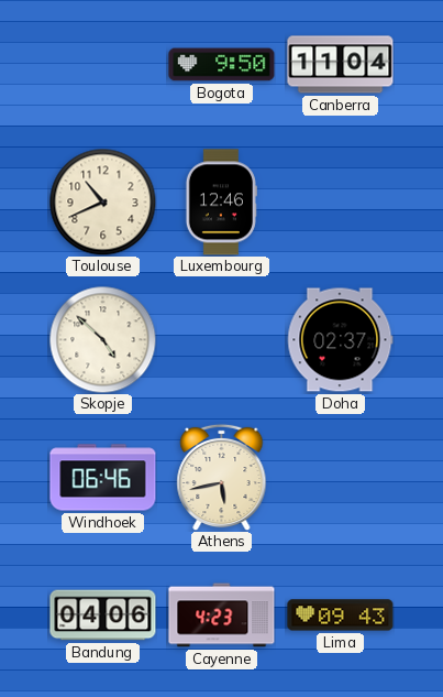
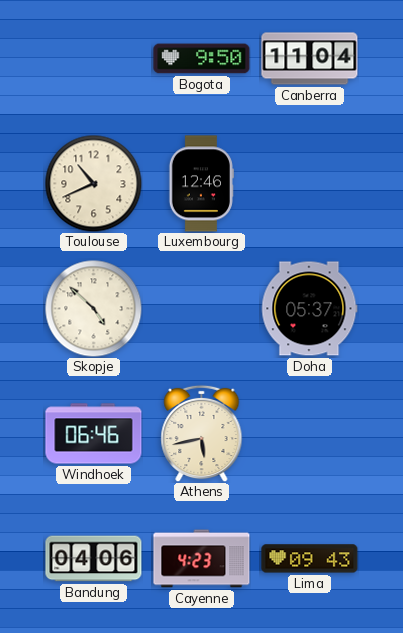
Doha: 02:37 -> 05:37
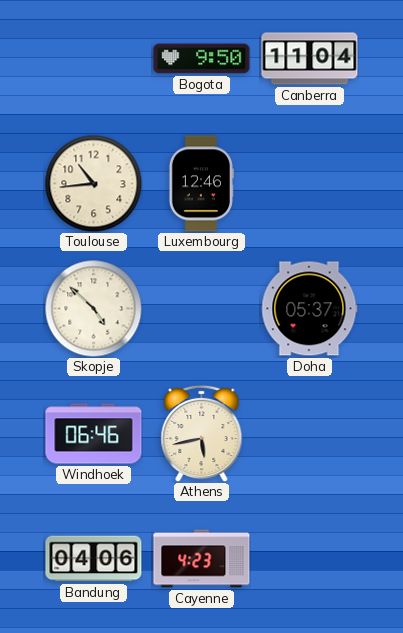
Toulouse: 10:41 -> 10:44
Lima: 09:43 -> none
